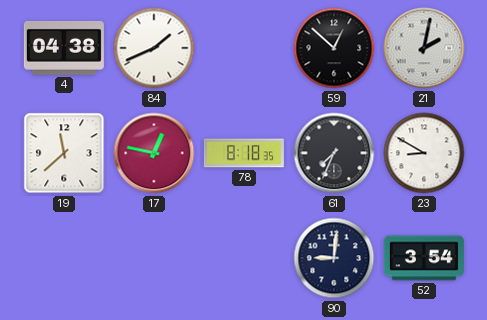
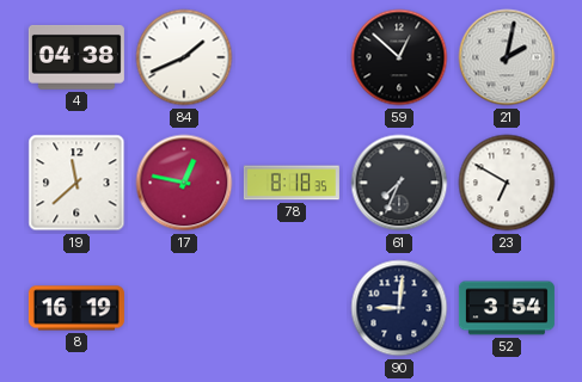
23: 8:50 -> 6:50
8: none -> 16:19
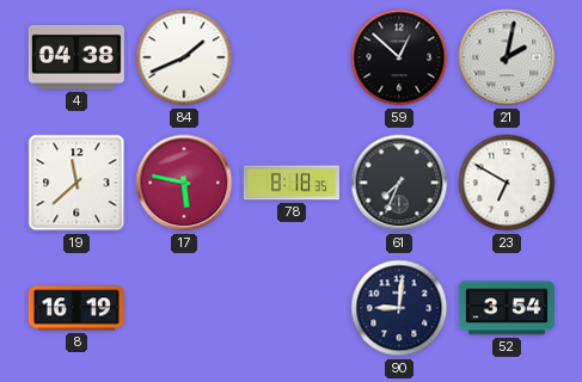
17: 12:47 -> 5:47
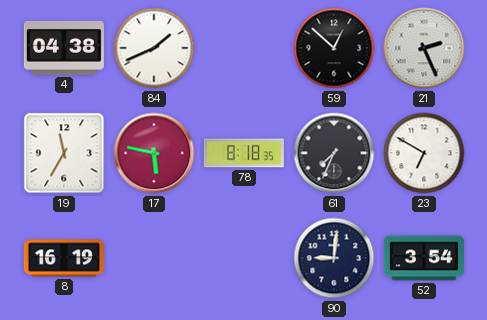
21: 2:02 -> 2:26
19: 11:38 -> 11:35
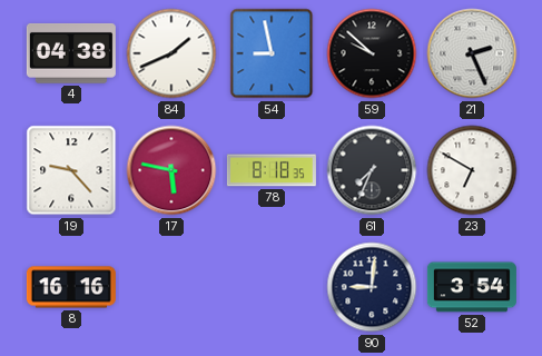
54: none -> 8:58
59: 12:52 -> 9:52
19: 11:35 -> 9:23
8: 16:19 -> 16:16
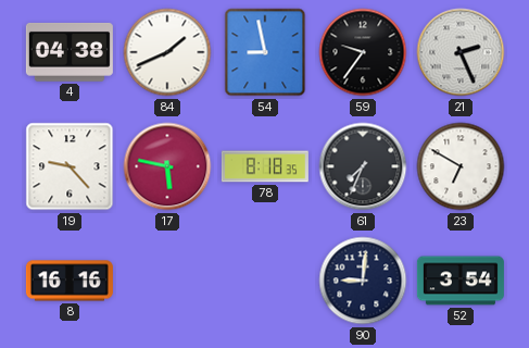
59: 9:52 -> 9:36
